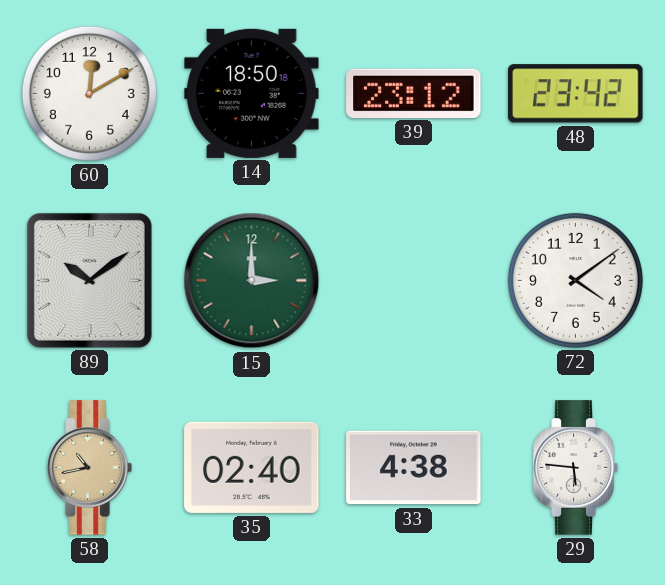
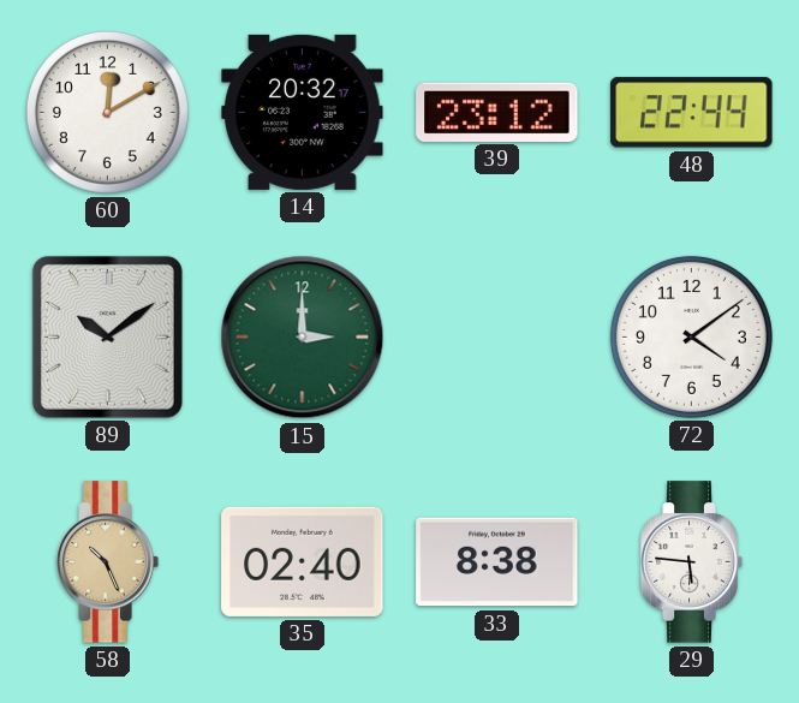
14: 18:50 -> 20:32
48: 23:42 -> 22:44
58: 10:43 -> 10:26
33: 4:38 -> 8:38
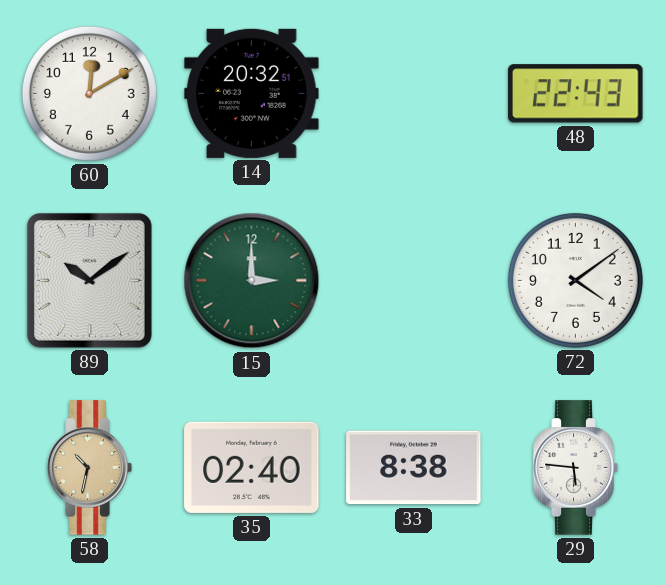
14: 20:32:17 -> 20:32:51
39: 23:12 -> none
48: 22:44 -> 22:43
58: 10:26 -> 10:32
